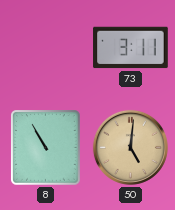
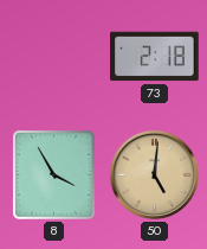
73: 3:11 -> 2:18
8: 10:55 -> 3:55
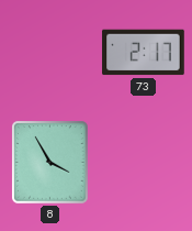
73: 2:18 -> 2:17
50: 5:01 -> none
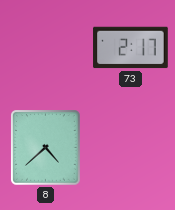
8: 3:55 -> 4:38
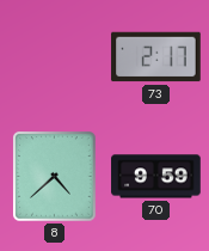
70: none -> 9:59
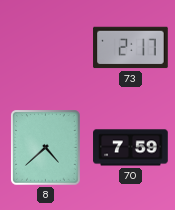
70: 9:59 -> 7:59
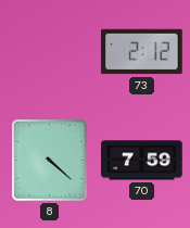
73: 2:17 -> 2:12
8: 4:38 -> 4:22
